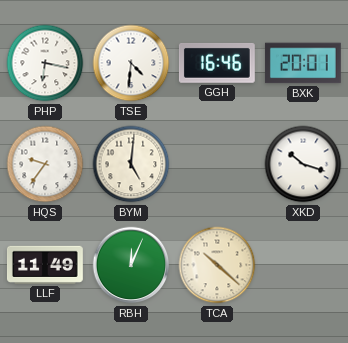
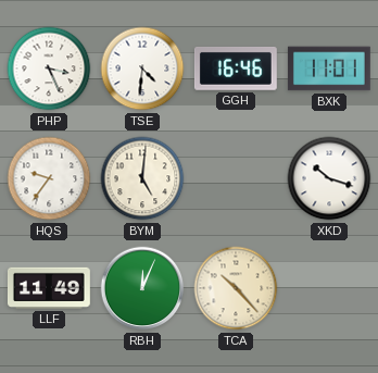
PHP: 6:17 -> 3:26
BXK: 20:01 -> 11:01
TCA: 10:22 -> 10:23
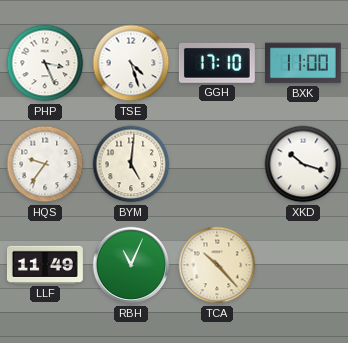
TSE: 4:31 -> 4:27
GGH: 16:46 -> 17:10
BXK: 11:01 -> 11:00
RBH: 12:04 -> 11:04
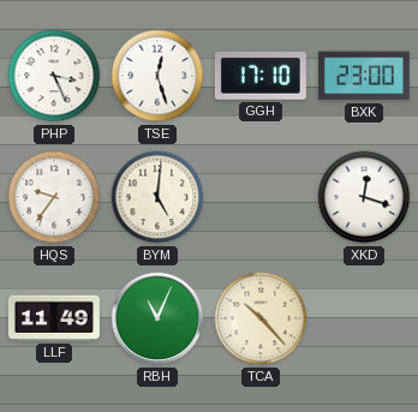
TSE: 4:27 -> 12:27
BXK: 11:00 -> 23:00
XKD: 10:18 -> 12:18
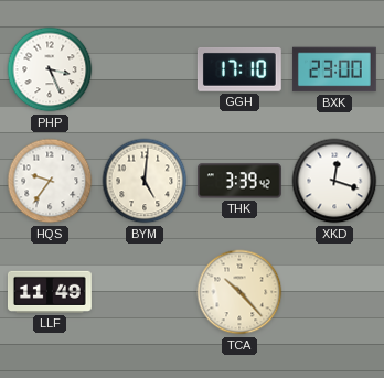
TSE: 12:27 -> none
THK: none -> 3:39
RBH: 11:04 -> none
